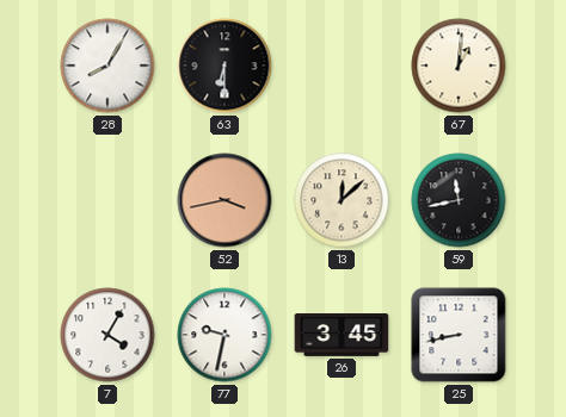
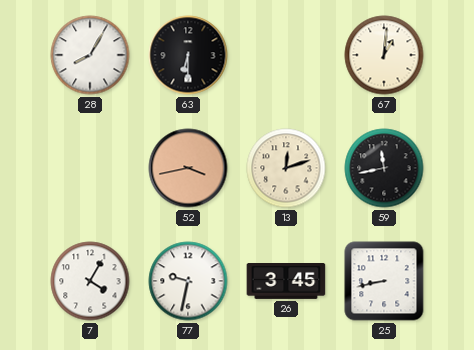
13: 12:08 -> 12:12
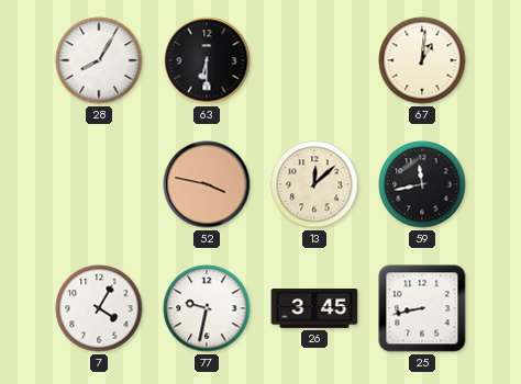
52: 3:43 -> 3:47
13: 12:12 -> 12:08
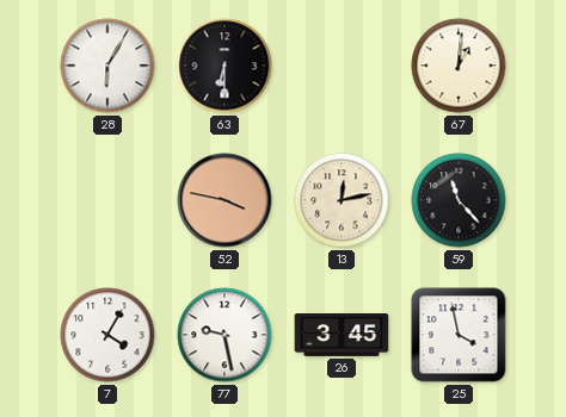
28: 8:05 -> 6:05
13: 12:08 -> 12:13
59: 11:43 -> 11:23
77: 9:32 -> 9:28
25: 8:43 -> 3:58
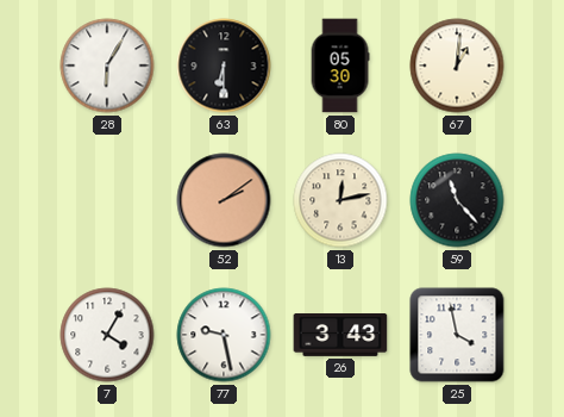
80: none -> 05:30
52: 3:47 -> 2:09
26: 3:45 -> 3:43
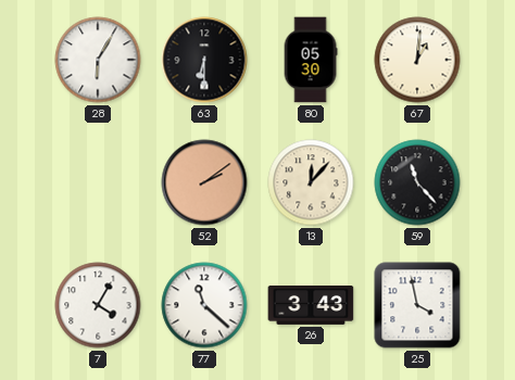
13: 12:13 -> 12:07
77: 9:28 -> 11:22
